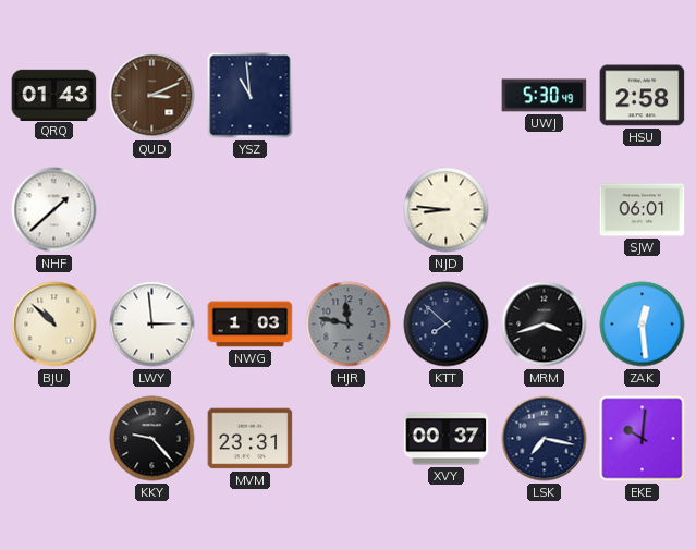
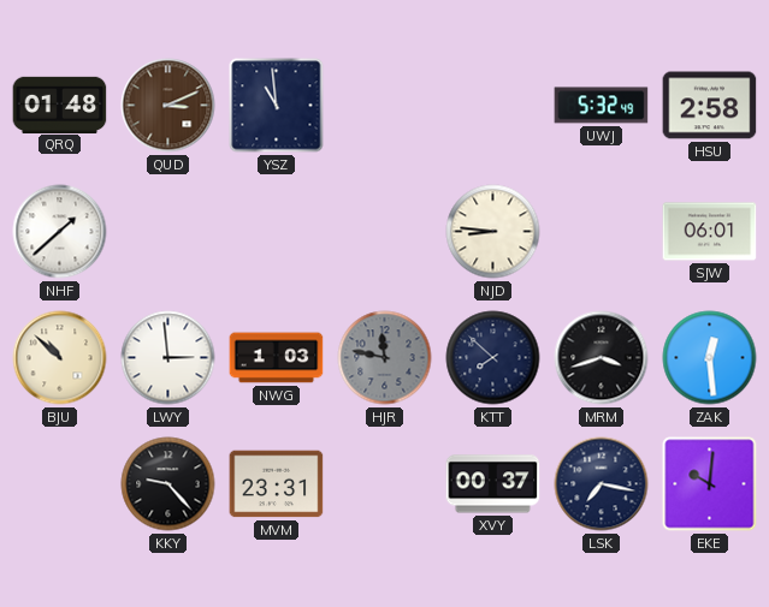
QRQ: 01:43 -> 01:48
UWJ: 5:30 -> 5:32
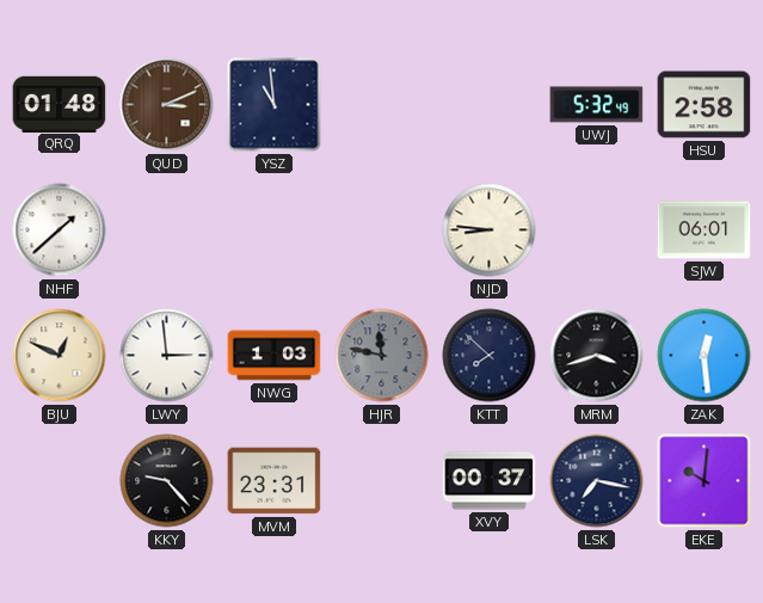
BJU: 10:52 -> 12:49
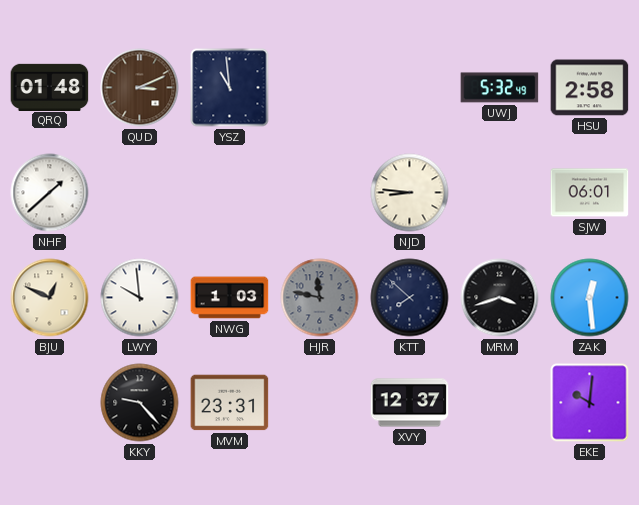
LWY: 2:59 -> 9:59
XVY: 00:37 -> 12:37
LSK: 7:17 -> none
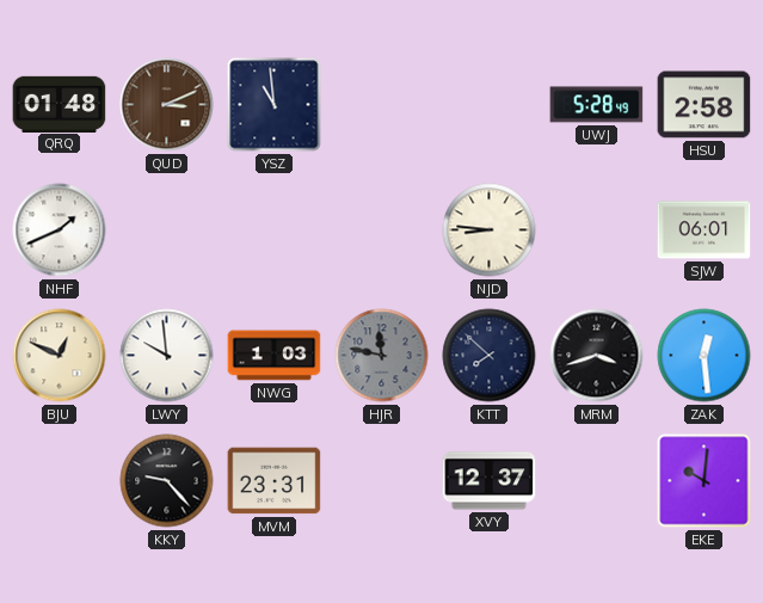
UWJ: 5:32 -> 5:28
NHF: 1:38 -> 1:41
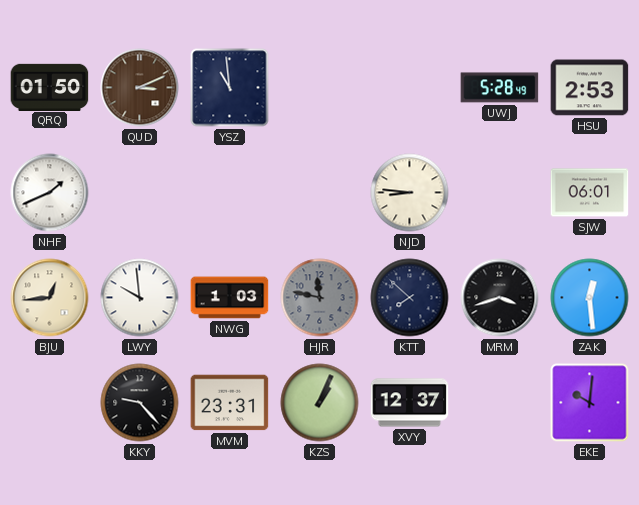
QRQ: 01:48 -> 01:50
HSU: 2:58 -> 2:53
BJU: 12:49 -> 12:44
KZS: none -> 1:04
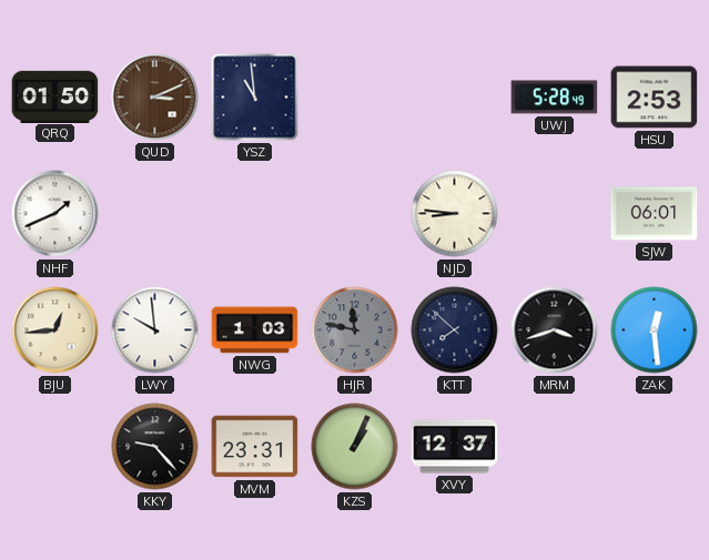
EKE: 10:01 -> none
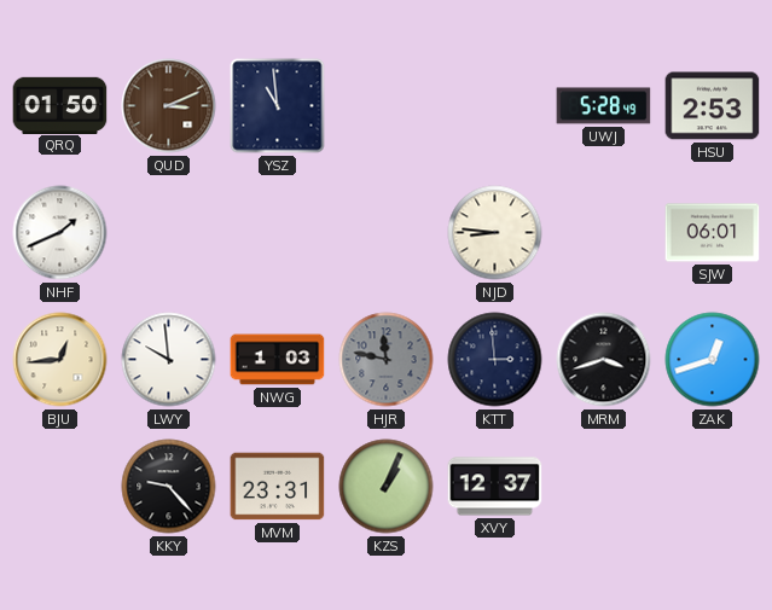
KTT: 7:52 -> 2:59
ZAK: 12:29 -> 12:42
